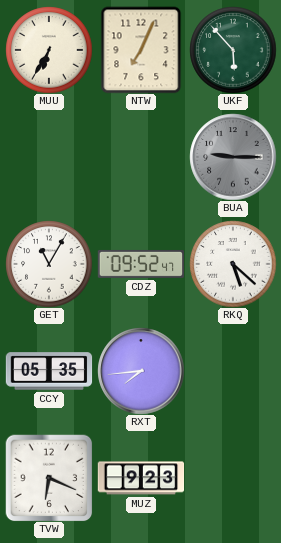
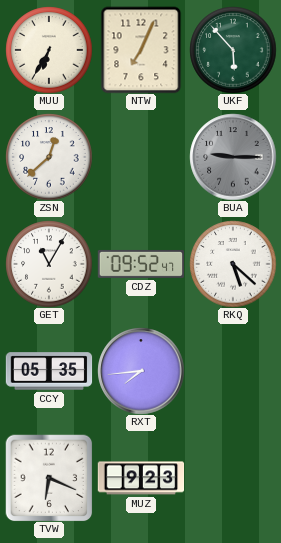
ZSN: none -> 12:38
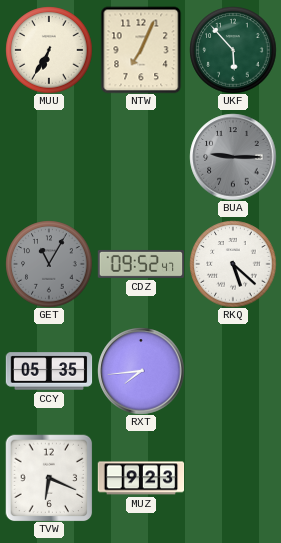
ZSN: 12:38 -> none
GET dial: white -> grey
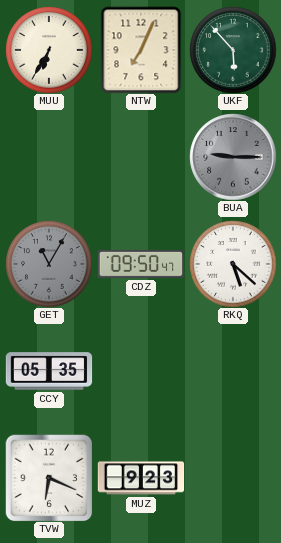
CDZ: 09:52 -> 09:50
RXT: 7:44 -> none
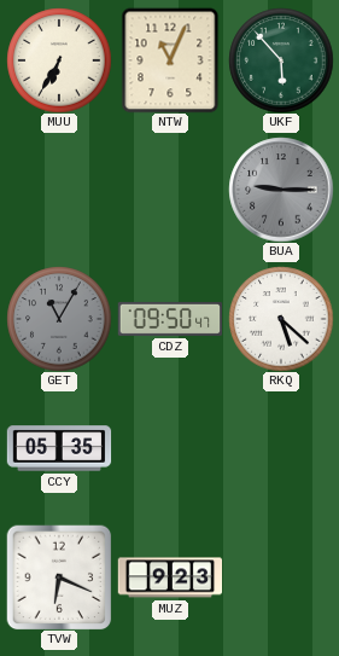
NTW: 7:04 -> 11:04
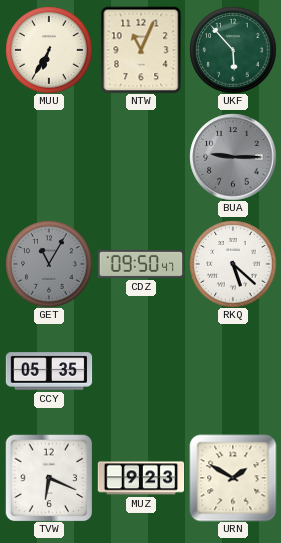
URN: none -> 1:50
